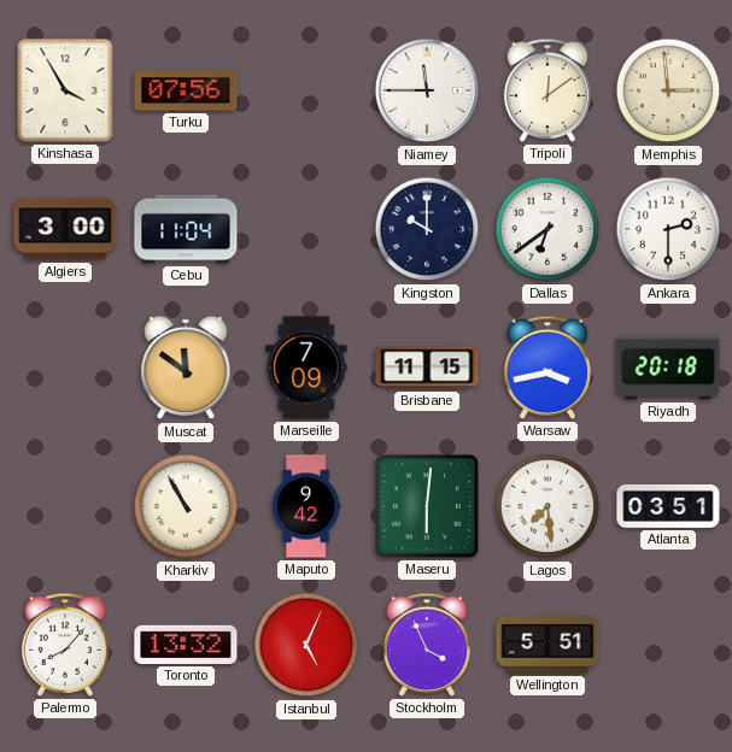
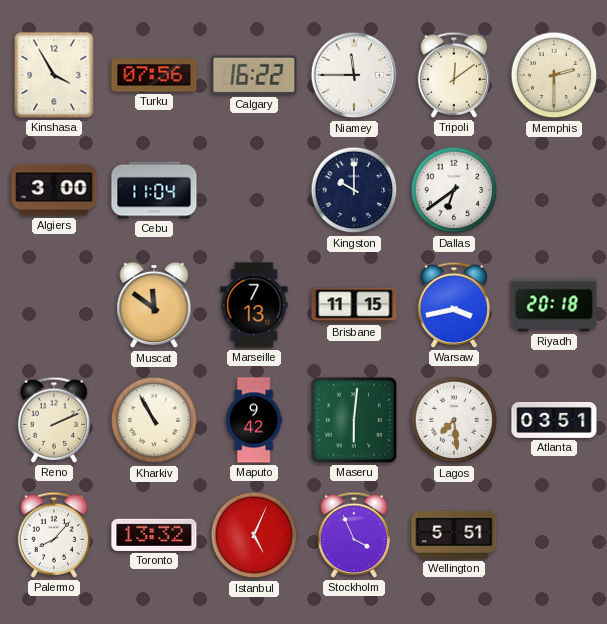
Calgary: none -> 16:22
Memphis: 2:59 -> 2:30
Ankara: 2:30 -> none
Marseille: 7:09 -> 7:13
Reno: none -> 2:11
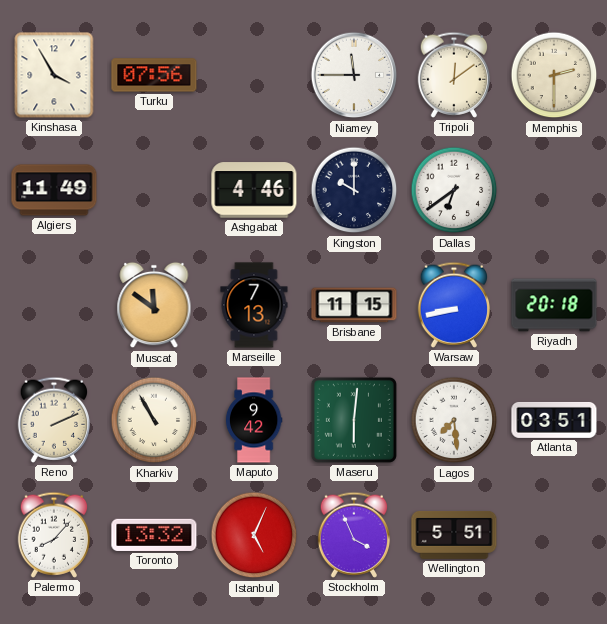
Calgary: 16:22 -> none
Algiers: 3:00 -> 11:49
Cebu: 11:04 -> none
Ashgabat: none -> 4:46
Warsaw: 3:43 -> 8:43
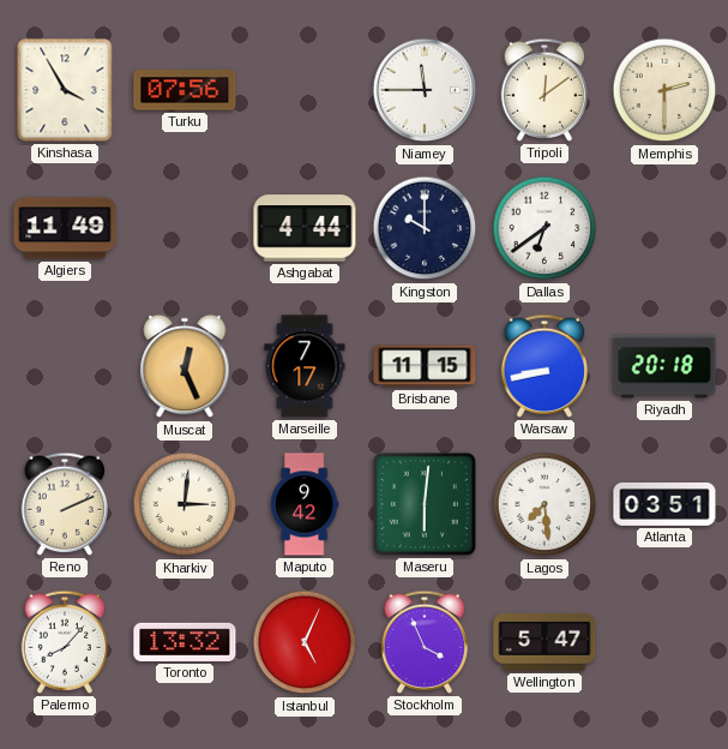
Ashgabat: 4:46 -> 4:44
Muscat: 11:51 -> 12:26
Marseille: 7:13 -> 7:17
Kharkiv: 10:55 -> 3:01
Wellington: 5:51 -> 5:47
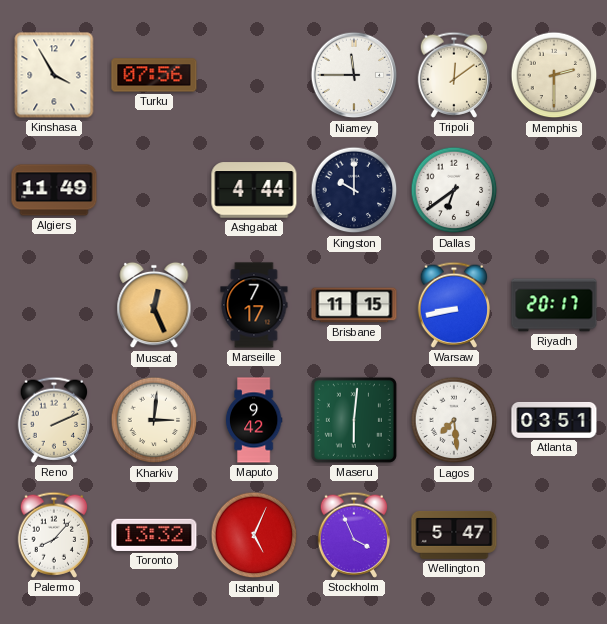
Riyadh: 20:18 -> 20:17
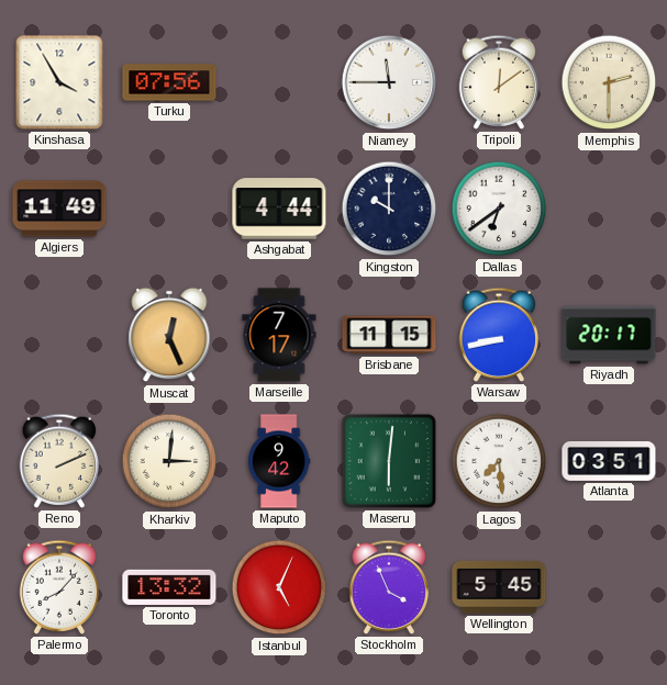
Wellington: 5:47 -> 5:45
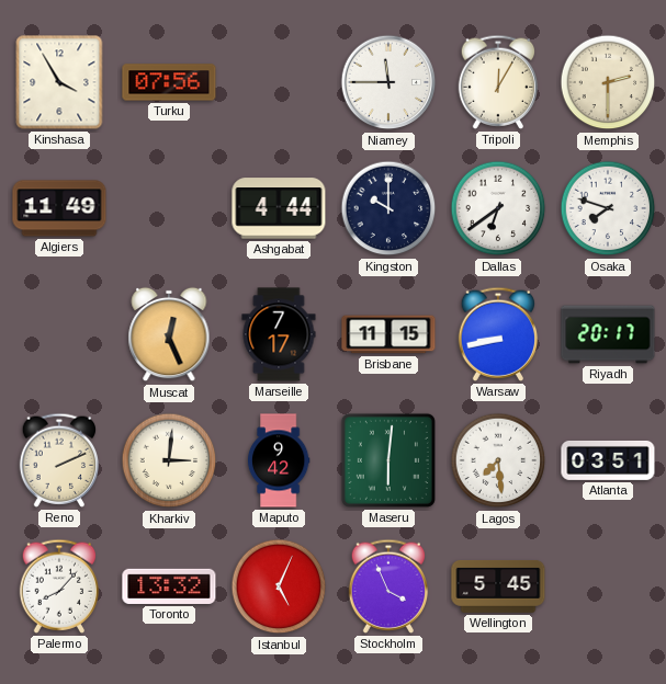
Tripoli: 12:09 -> 12:05
Osaka: none -> 7:48
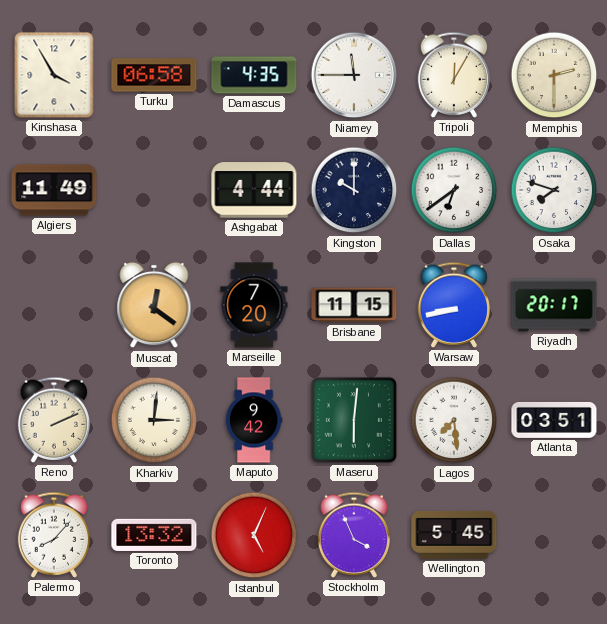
Turku: 07:56 -> 06:58
Damascus: none -> 4:35
Muscat: 12:26 -> 12:21
Marseille: 7:17 -> 7:20
